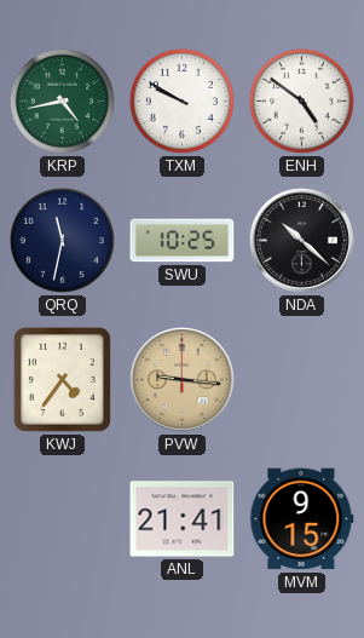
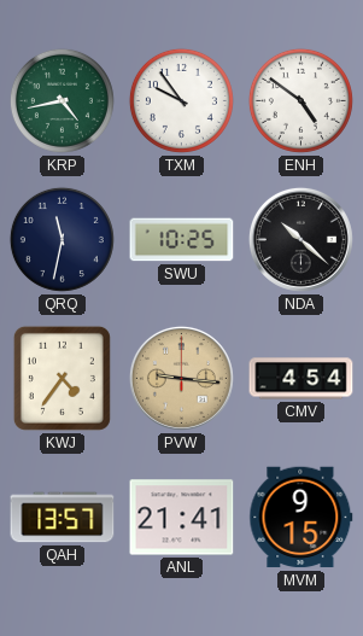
TXM: 9:50 -> 9:54
CMV: none -> 4:54
QAH: none -> 13:57
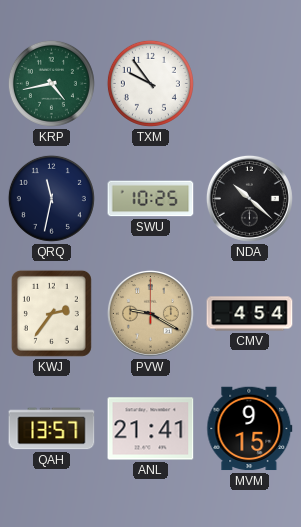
ENH: 4:51 -> none
KWJ: 4:36 -> 2:36
PVW: 9:16 -> 9:20
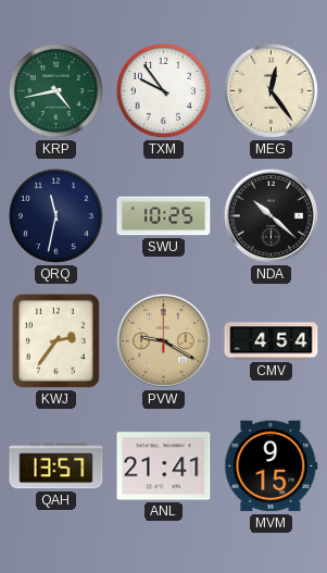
MEG: none -> 12:24
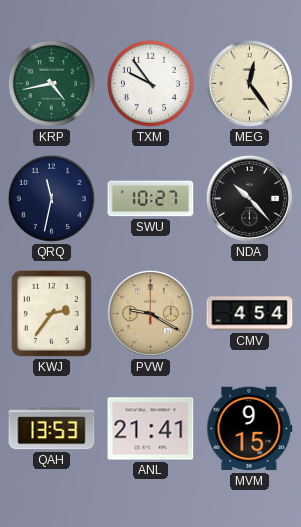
SWU: 10:25 -> 10:27
NDA: 10:22 -> 10:23
QAH: 13:57 -> 13:53
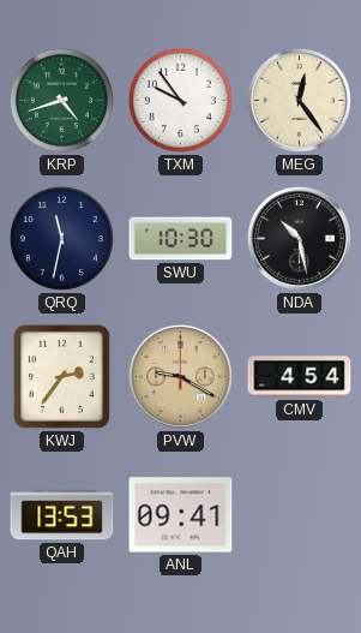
KRP: 4:43 -> 4:42
SWU: 10:27 -> 10:30
NDA: 10:23 -> 10:28
ANL: 21:41 -> 09:41
MVM: 9:15 -> none
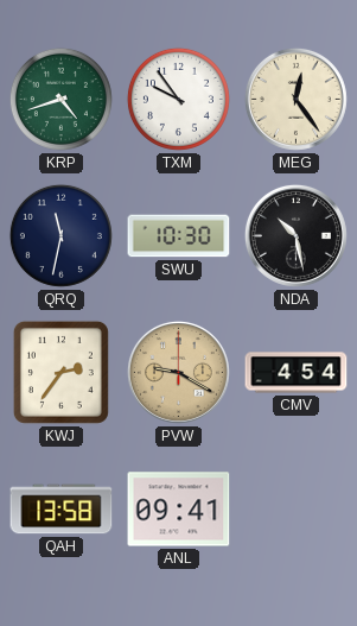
QAH: 13:53 -> 13:58
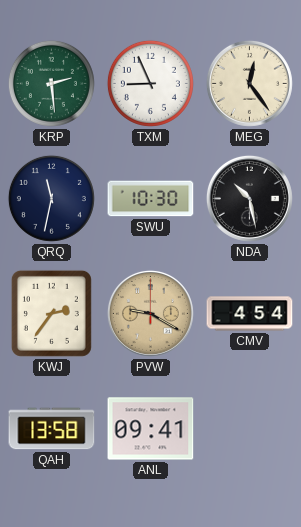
KRP: 4:42 -> 2:29
TXM: 9:54 -> 8:56
